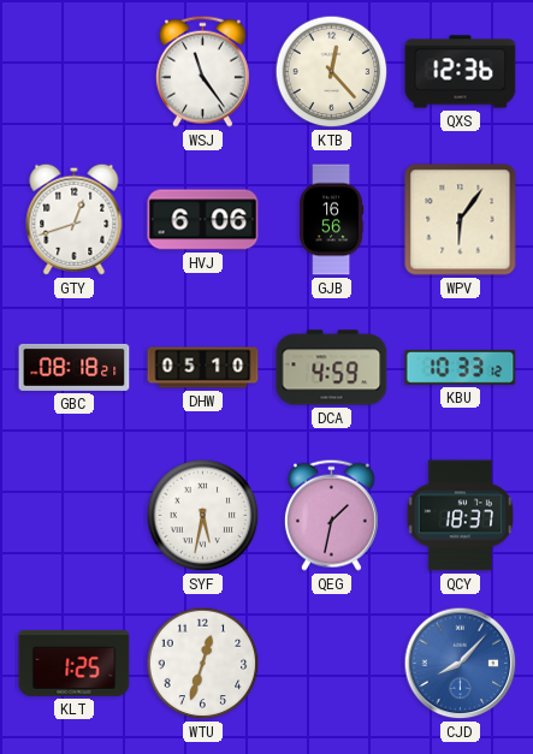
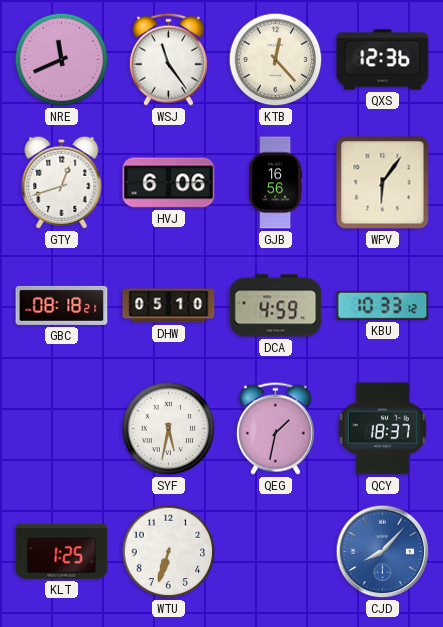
NRE: none -> 11:41
WTU: 12:33 -> 6:33
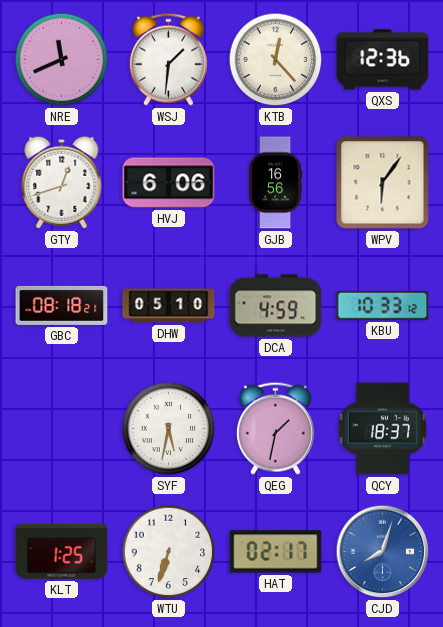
WSJ: 11:24 -> 1:31
HAT: none -> 02:17
CJD: 8:07 -> 8:03
